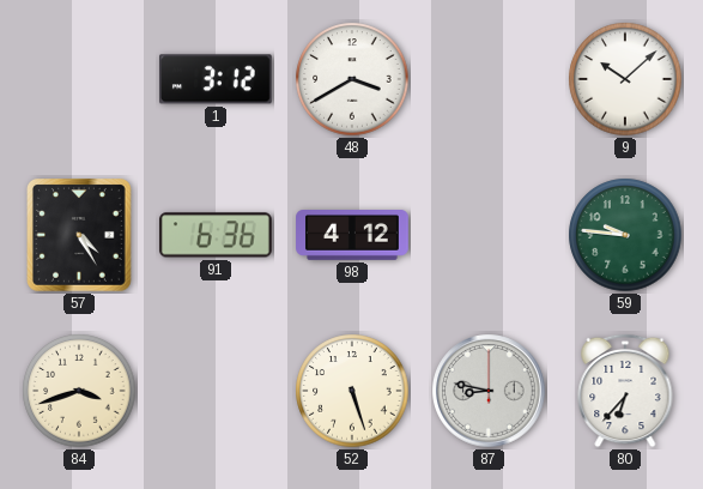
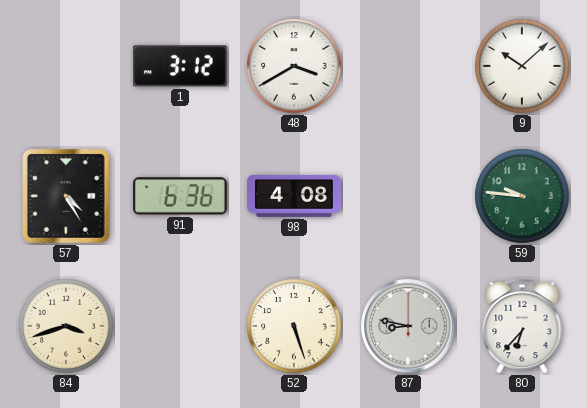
98: 4:12 -> 4:08
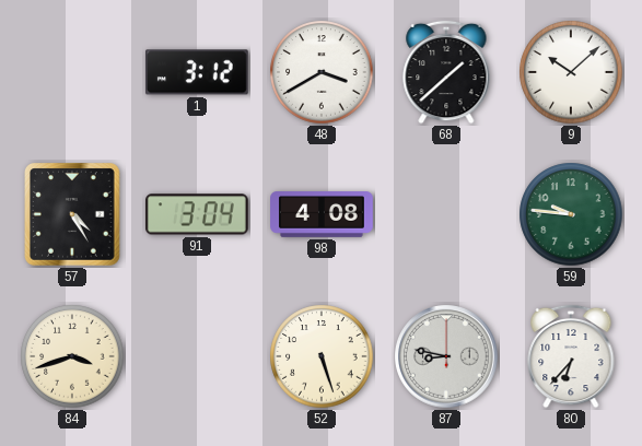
68: none -> 1:38
91: 6:36 -> 3:04
